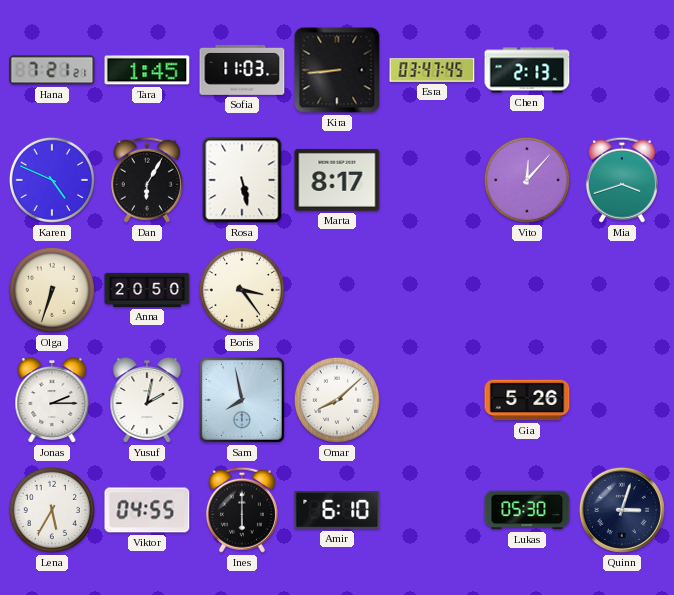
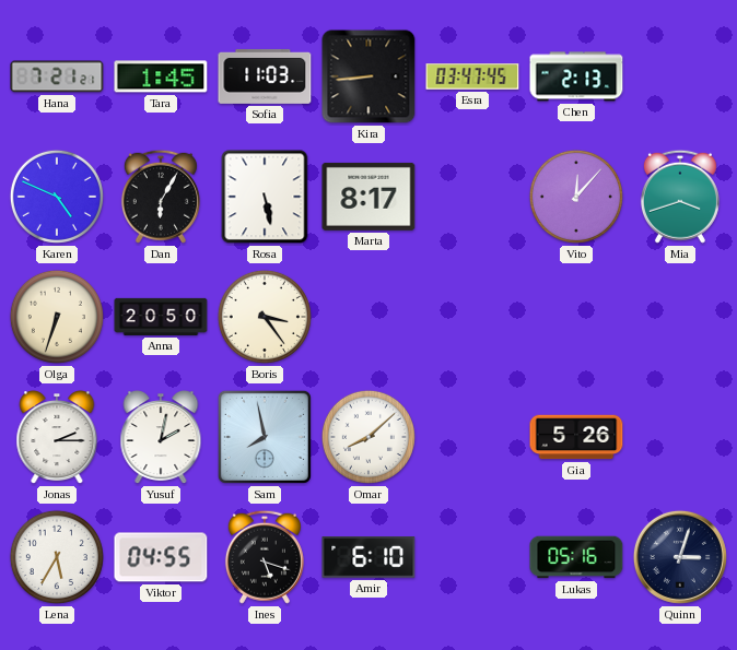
Ines: 6:00 -> 5:18
Lukas: 05:30 -> 05:16
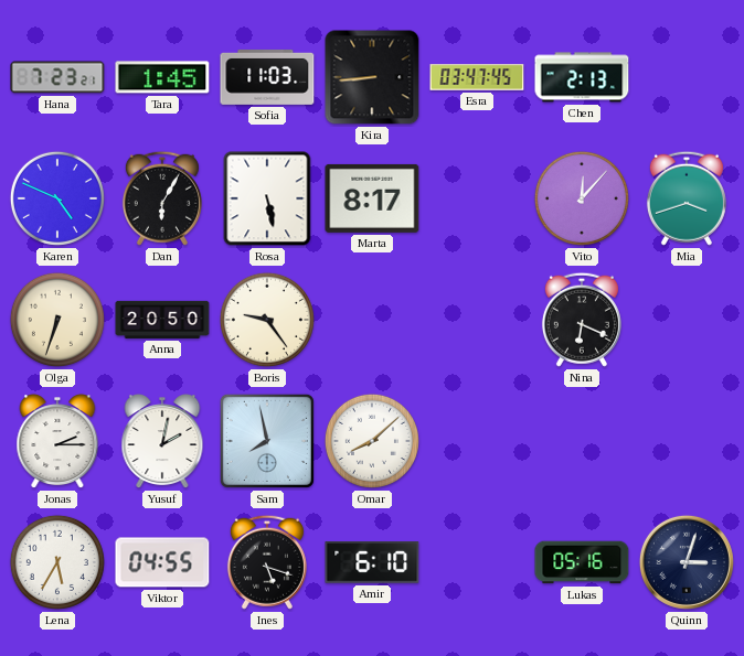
Hana: 7:21 -> 7:23
Boris: 3:24 -> 9:24
Nina: none -> 6:19
Gia: 5:26 -> none
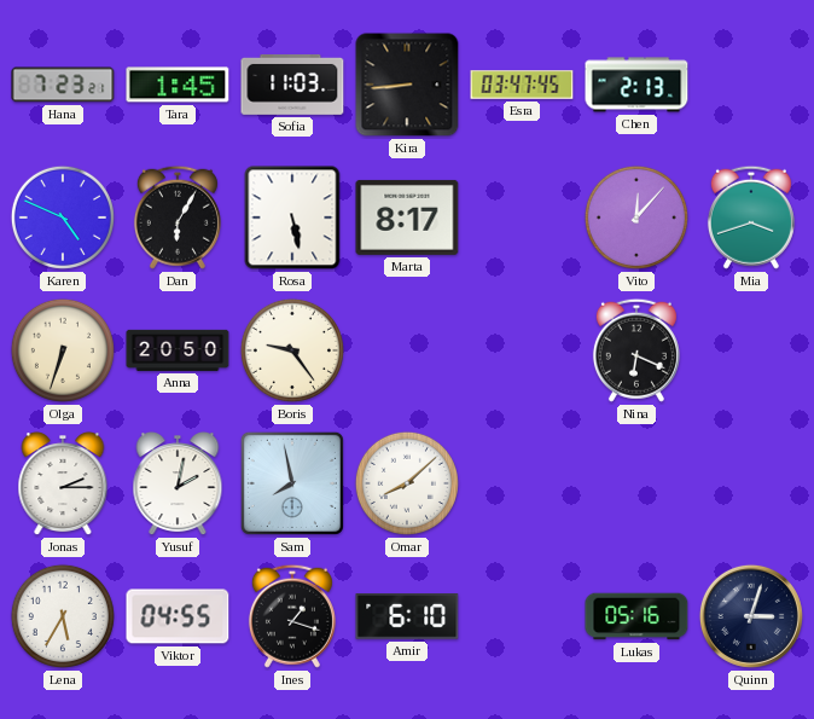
Ines: 5:18 -> 1:18
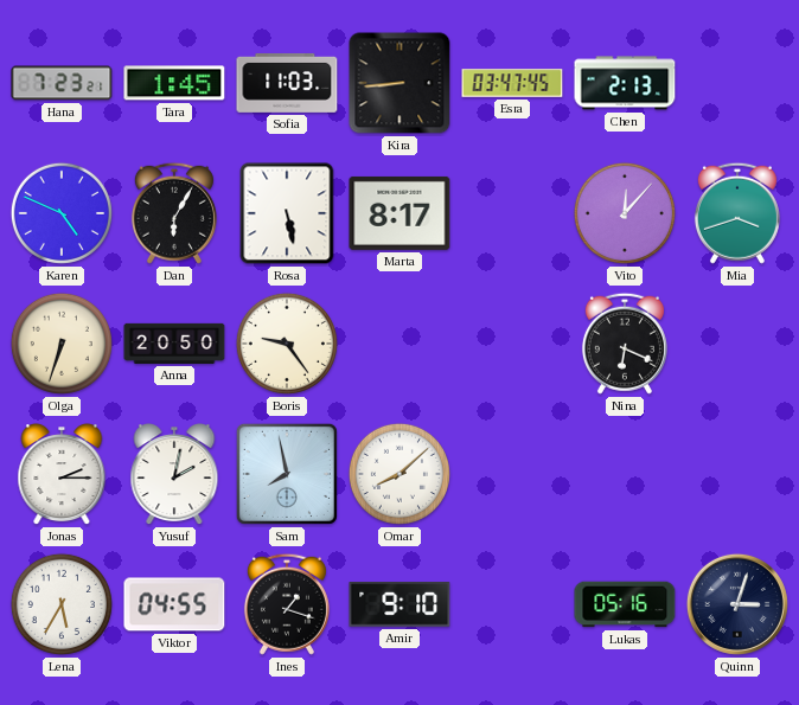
Amir: 6:10 -> 9:10
